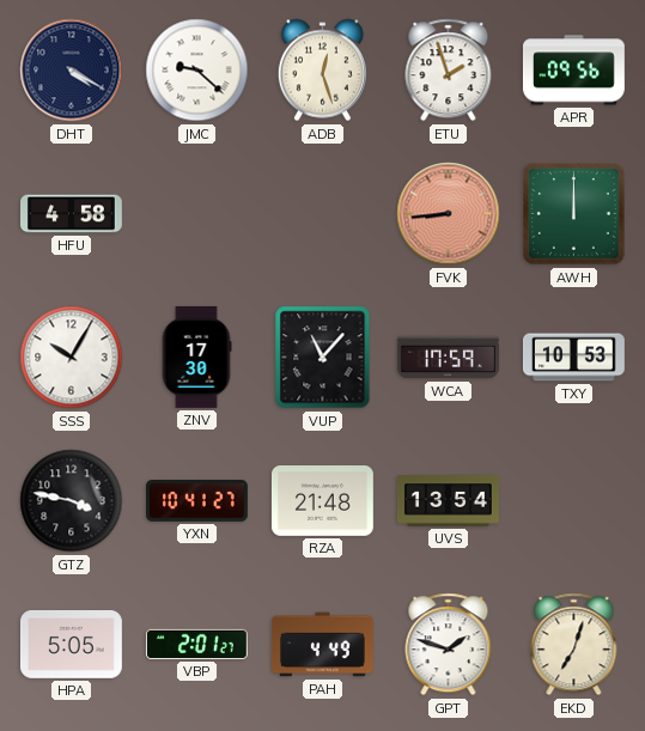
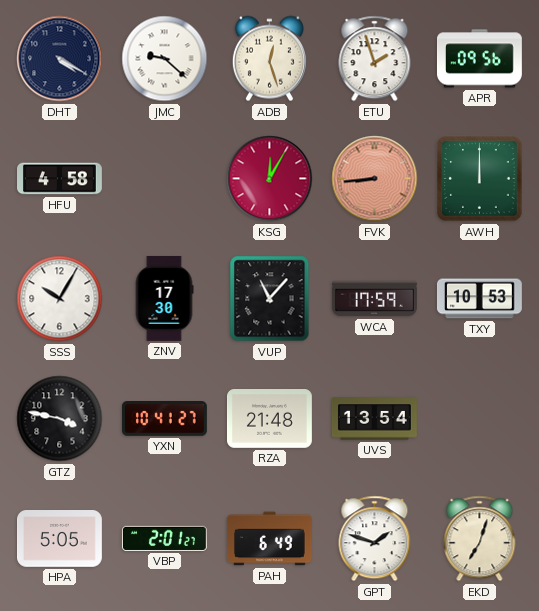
KSG: none -> 12:05
PAH: 4:49 -> 6:49
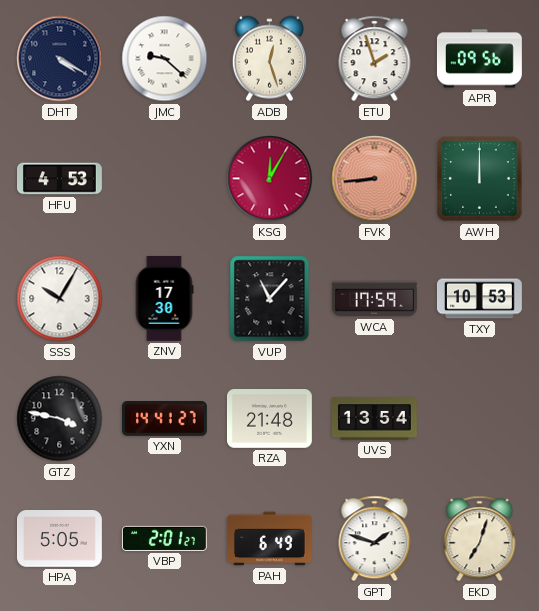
HFU: 4:58 -> 4:53
YXN: 10:41 -> 14:41
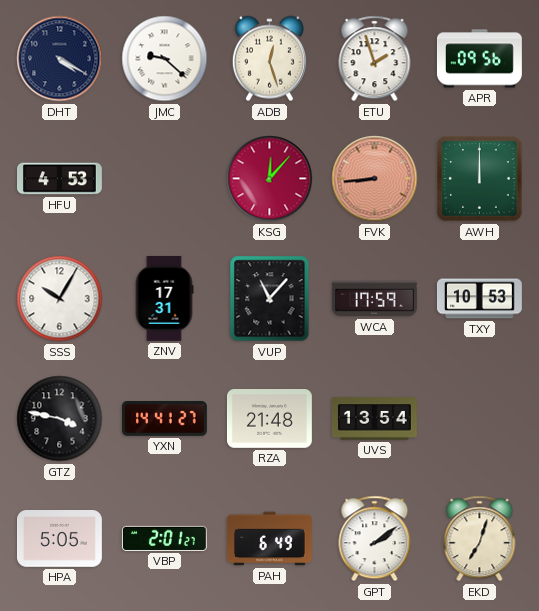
KSG: 12:05 -> 12:07
ZNV: 17:30 -> 17:31
GPT: 1:48 -> 2:09
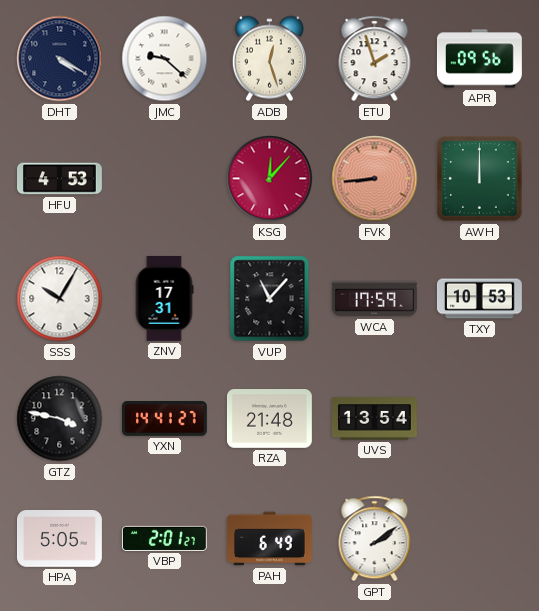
EKD: 7:03 -> none
